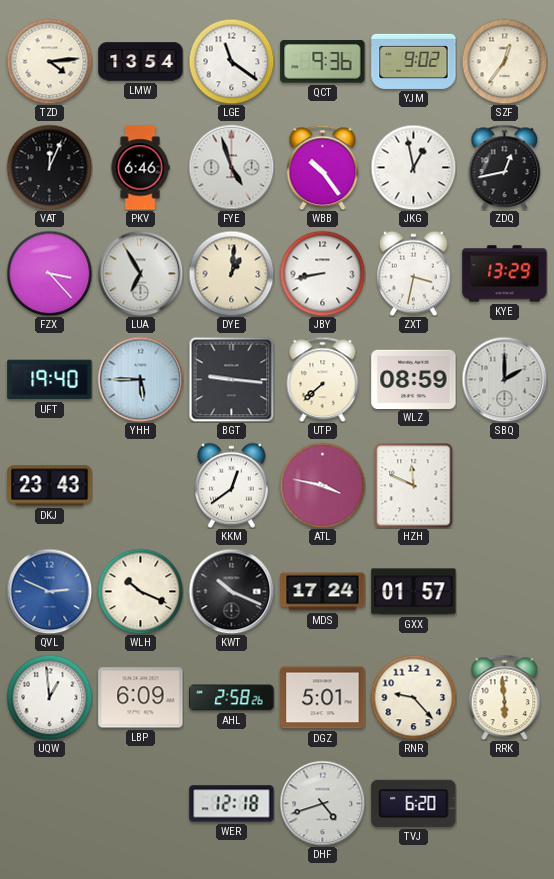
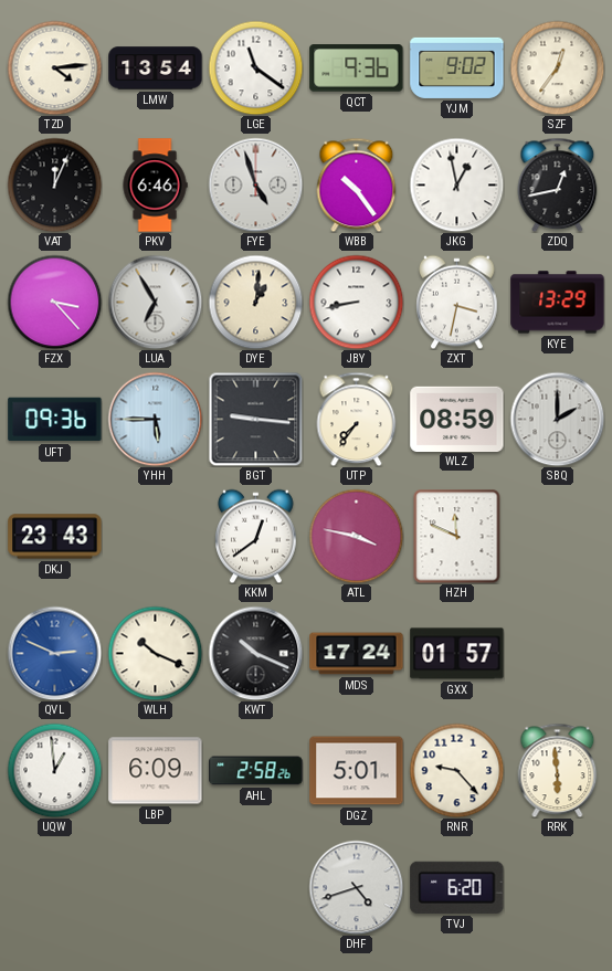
UFT: 19:40 -> 09:36
UTP: 7:38 -> 7:36
WER: 12:18 -> none
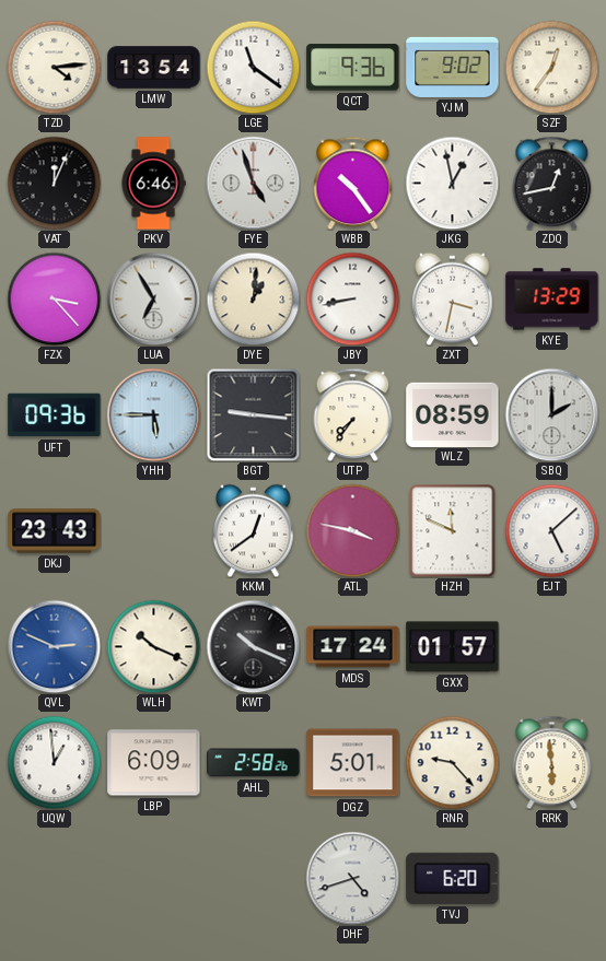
EJT: none -> 5:08
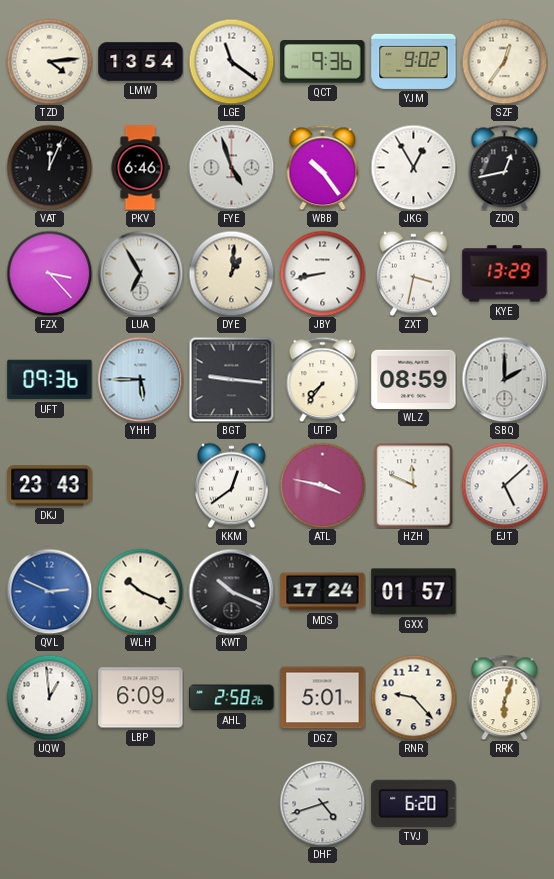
JKG: 12:58 -> 12:55
RRK: 5:59 -> 6:03
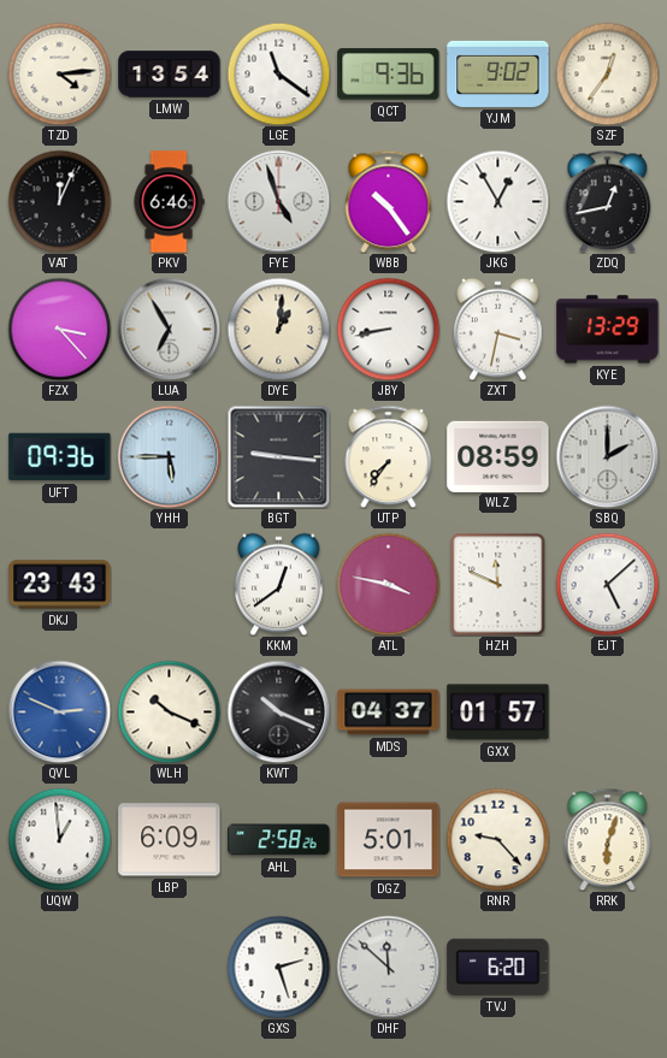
MDS: 17:24 -> 04:37
GXS: none -> 2:27
DHF: 4:42 -> 11:52
